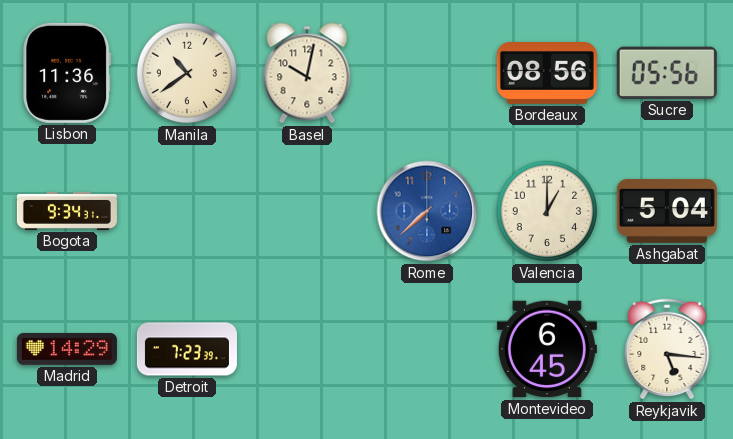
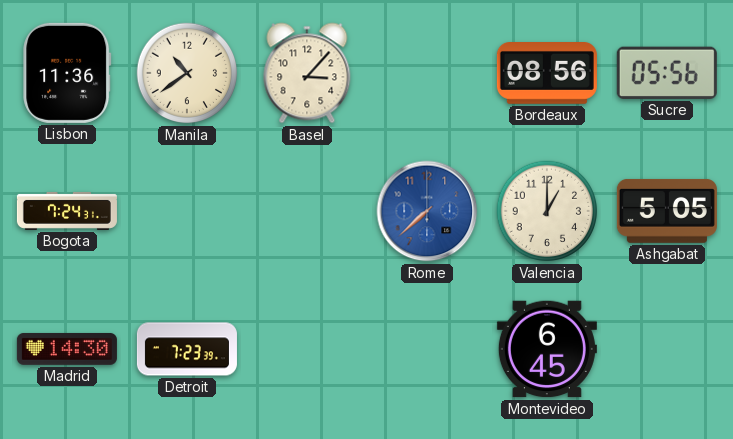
Basel: 10:02 -> 3:07
Bogota: 9:34 -> 7:24
Ashgabat: 5:04 -> 5:05
Madrid: 14:29 -> 14:30
Reykjavik: 5:16 -> none
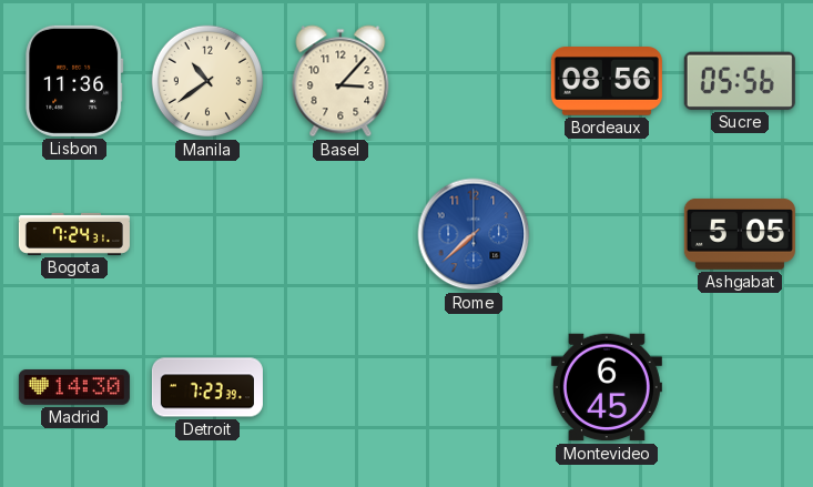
Valencia: 1:00 -> none
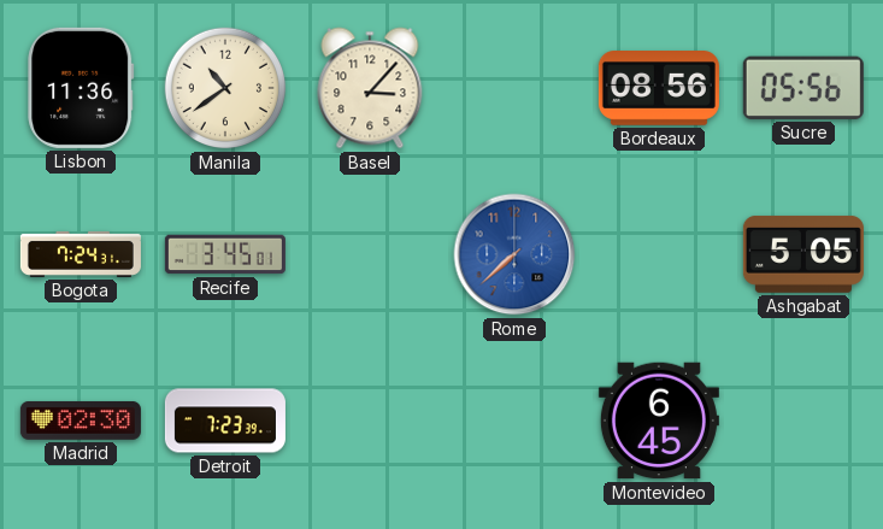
Recife: none -> 3:45
Madrid: 14:30 -> 02:30
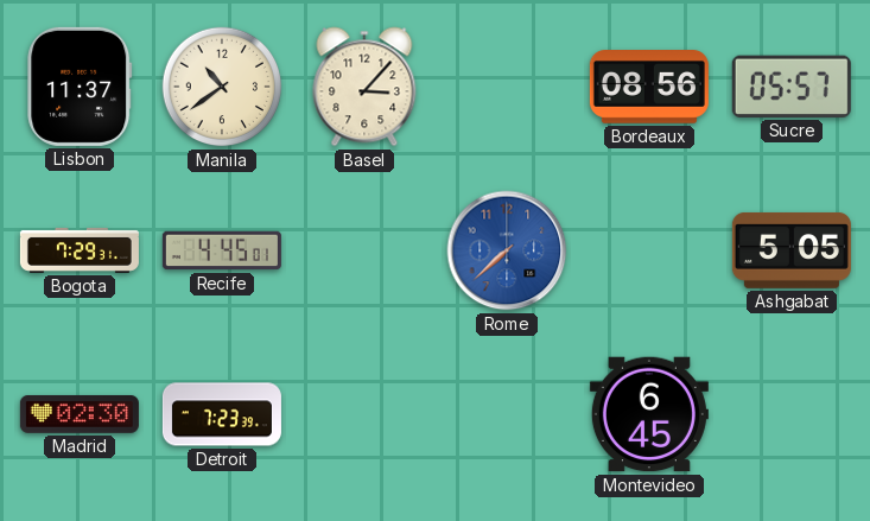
Lisbon: 11:36 -> 11:37
Sucre: 05:56 -> 05:57
Bogota: 7:24 -> 7:29
Recife: 3:45 -> 4:45
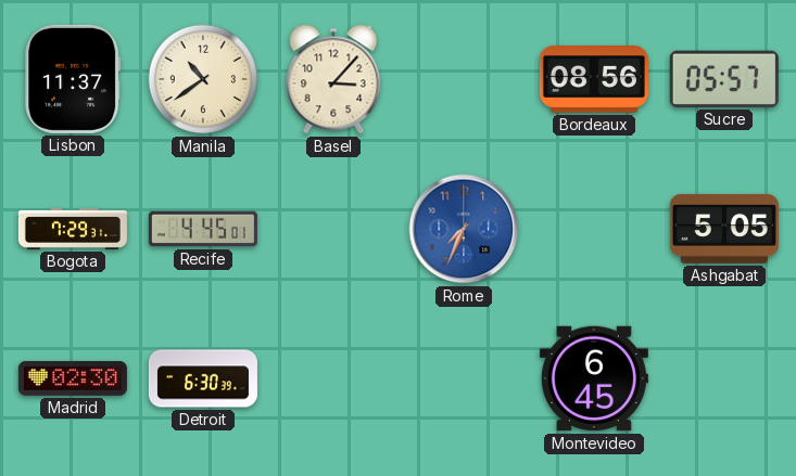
Rome: 7:38 -> 7:34
Detroit: 7:23 -> 6:30
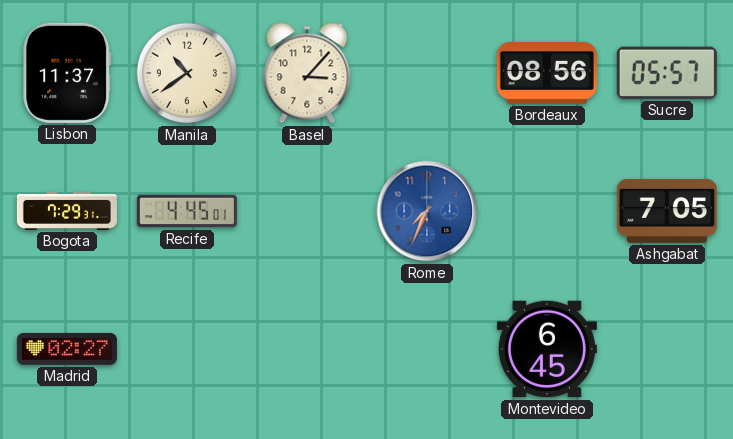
Ashgabat: 5:05 -> 7:05
Madrid: 02:30 -> 02:27
Detroit: 6:30 -> none
